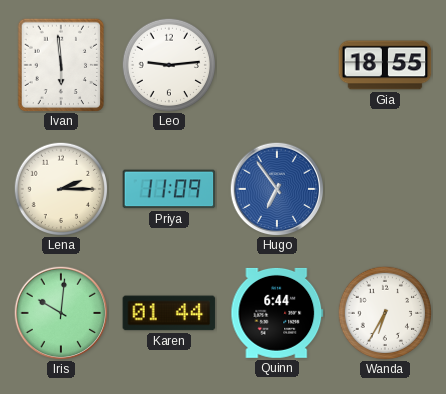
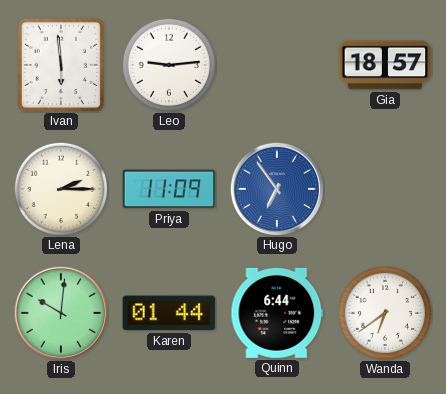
Gia: 18:55 -> 18:57
Wanda: 6:35 -> 6:39
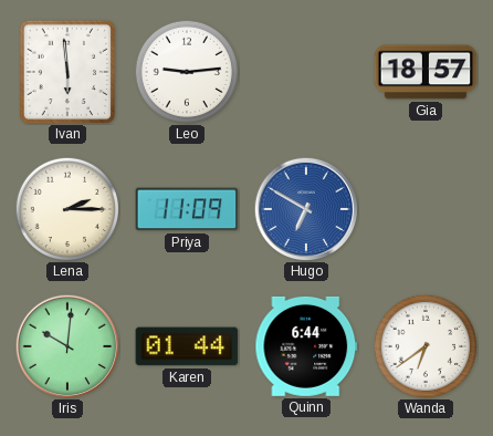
Hugo: 6:54 -> 6:50
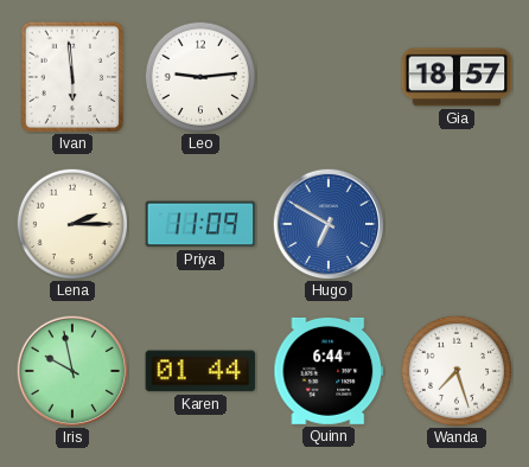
Iris: 10:01 -> 9:58
Wanda: 6:39 -> 7:27
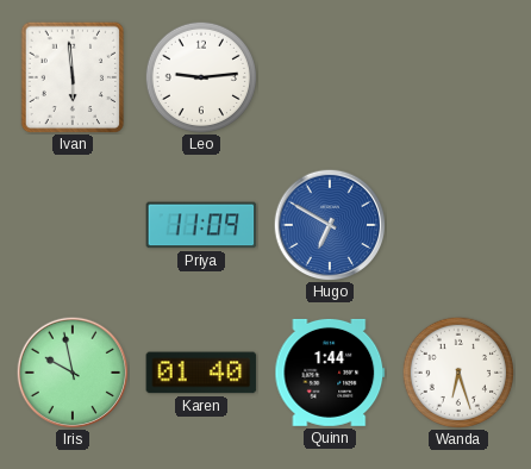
Gia: 18:57 -> none
Lena: 2:15 -> none
Karen: 01:44 -> 01:40
Quinn: 6:44 -> 1:44
Wanda: 7:27 -> 6:27
